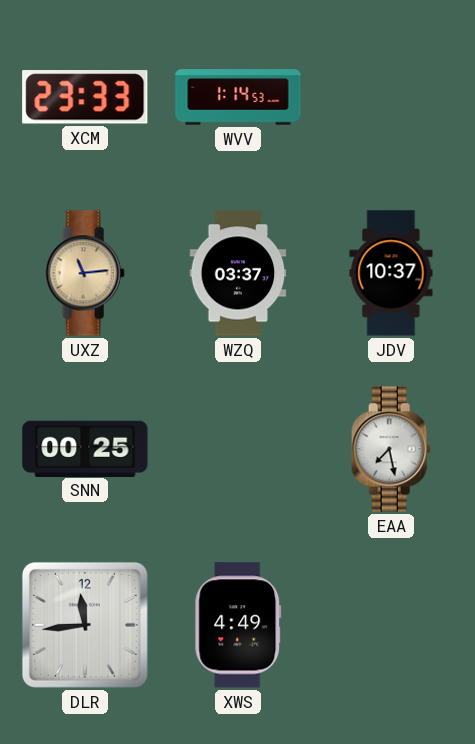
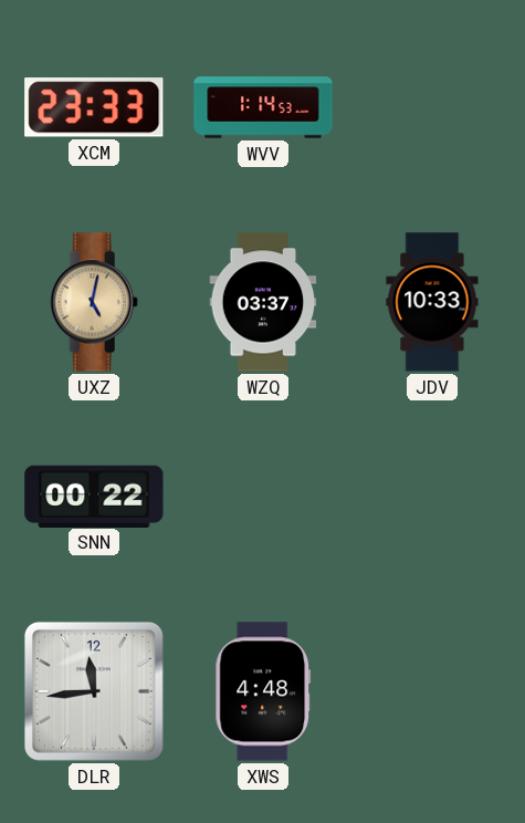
UXZ: 11:14 -> 5:02
JDV: 10:37 -> 10:33
SNN: 00:25 -> 00:22
EAA: 7:28 -> none
XWS: 4:49 -> 4:48
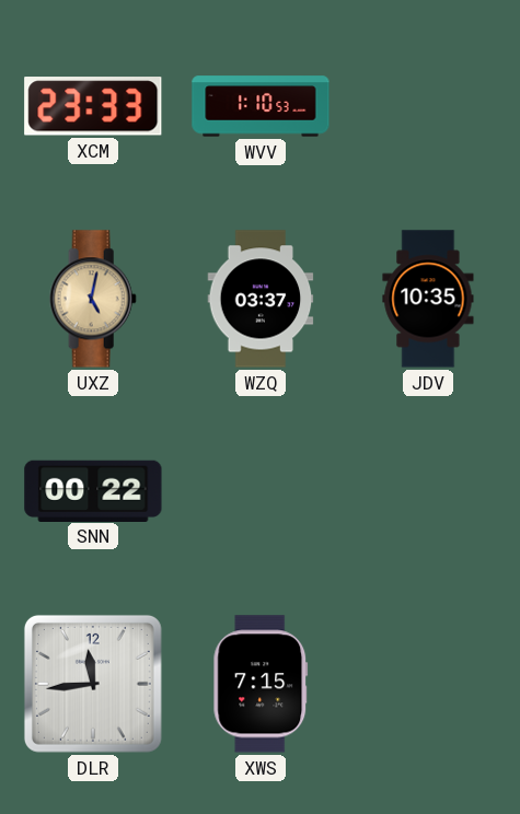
WVV: 1:14 -> 1:10
JDV: 10:33 -> 10:35
XWS: 4:48 -> 7:15
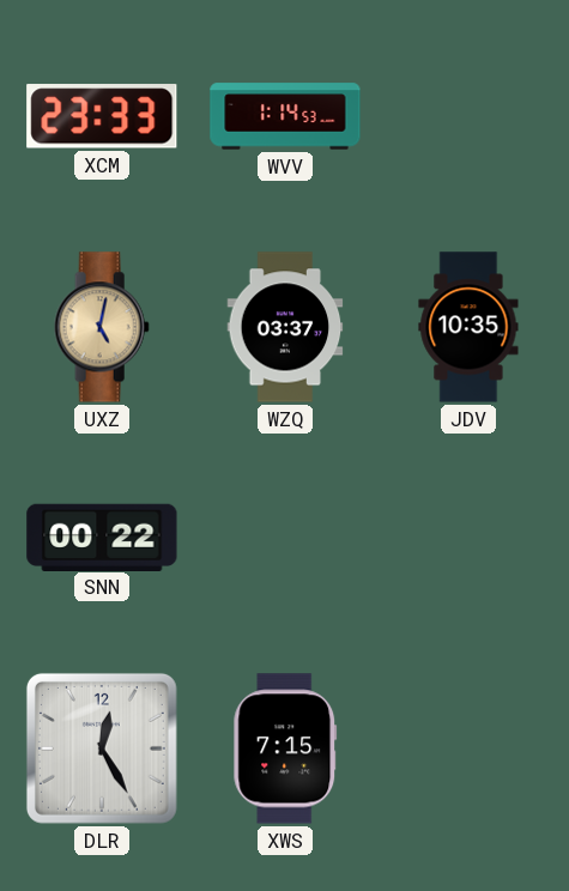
WVV: 1:10 -> 1:14
DLR: 11:44 -> 12:25
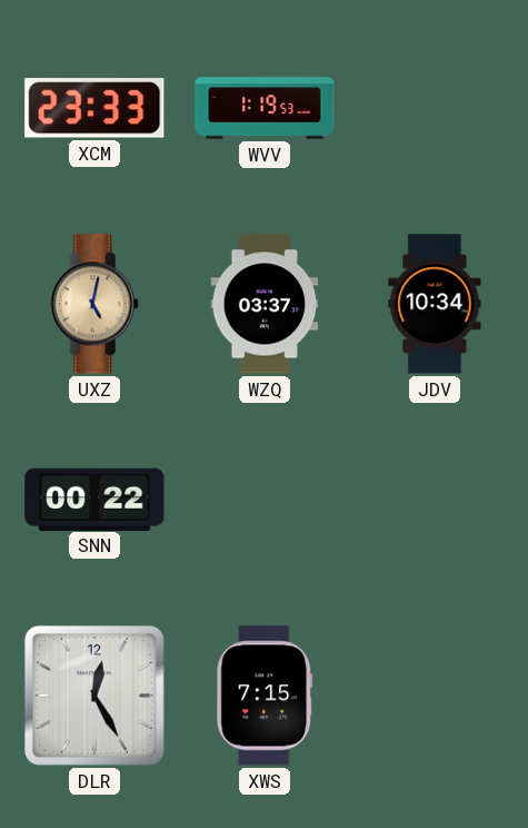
WVV: 1:14 -> 1:19
JDV: 10:35 -> 10:34
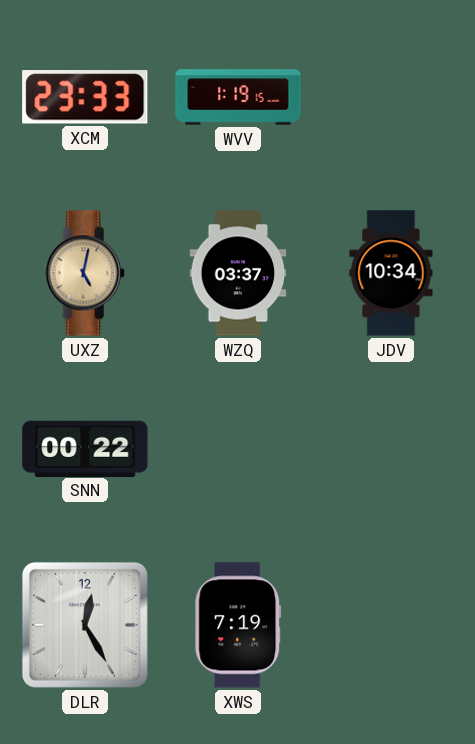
WVV: 1:19:53 -> 1:19:15
XWS: 7:15 -> 7:19
